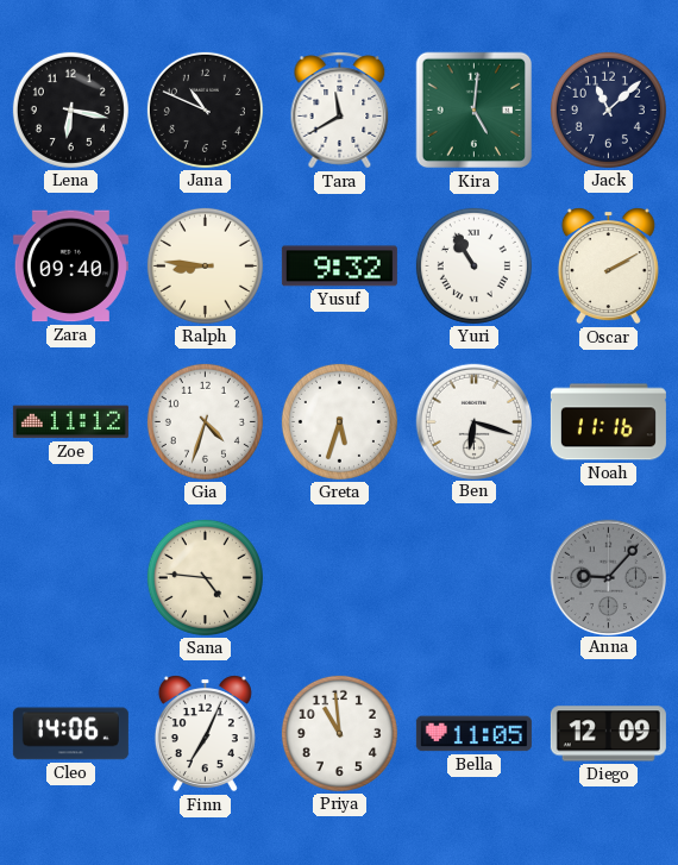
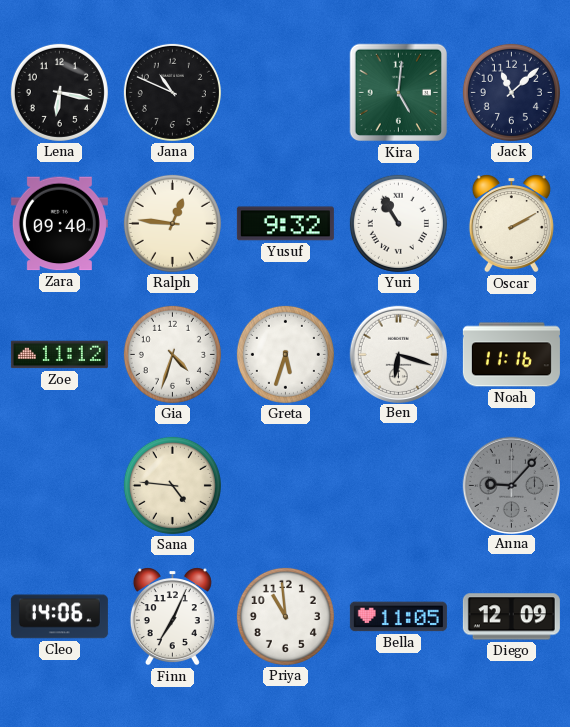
Tara: 11:40 -> none
Ralph: 8:46 -> 12:46
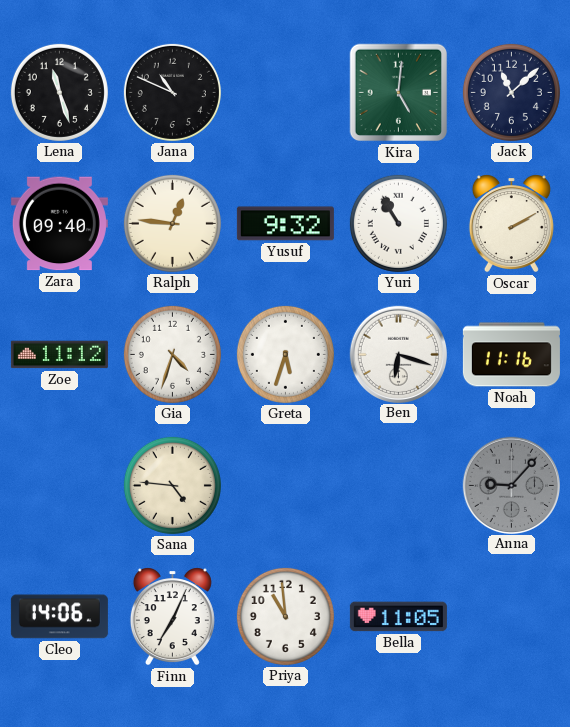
Lena: 6:17 -> 11:27
Diego: 12:09 -> none
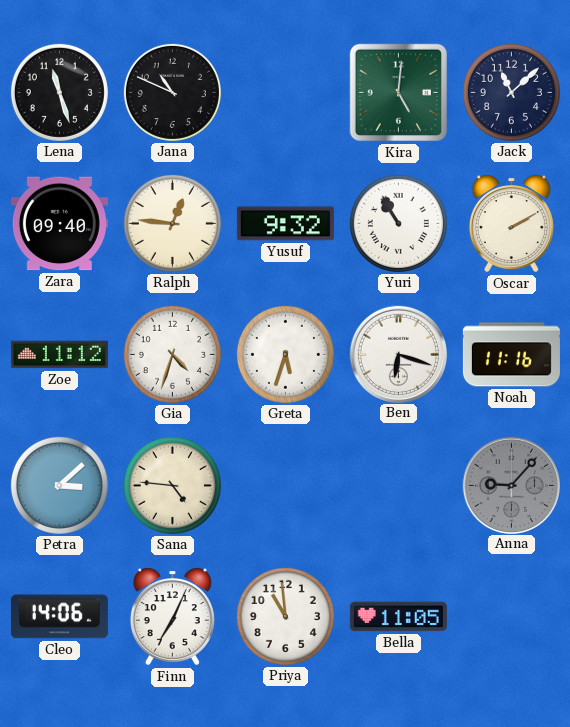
Petra: none -> 3:08
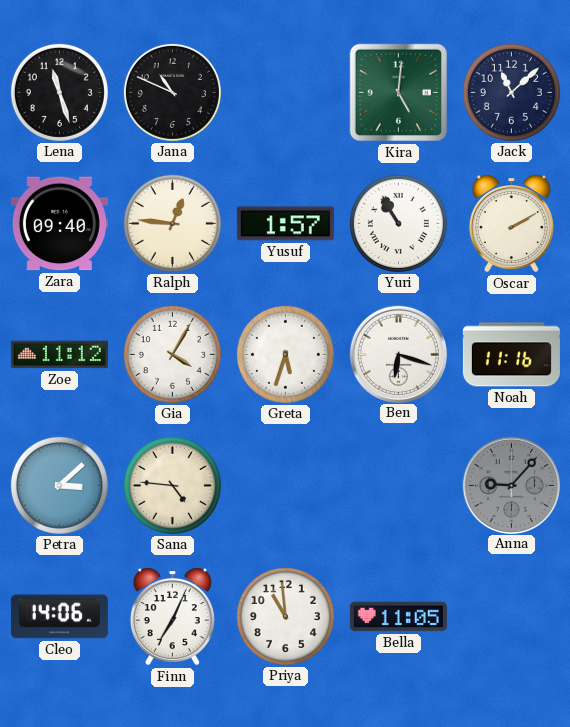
Yusuf: 9:32 -> 1:57
Gia: 4:33 -> 4:05
